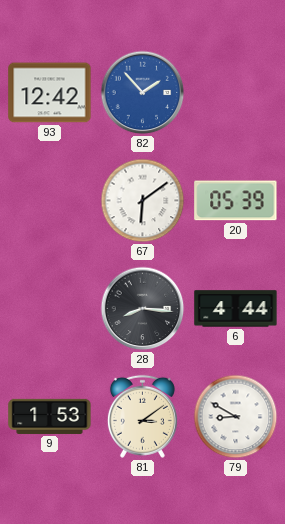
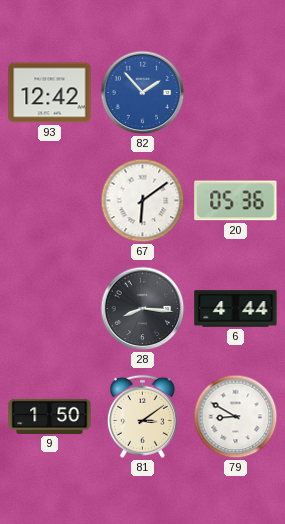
20: 05:39 -> 05:36
9: 1:53 -> 1:50
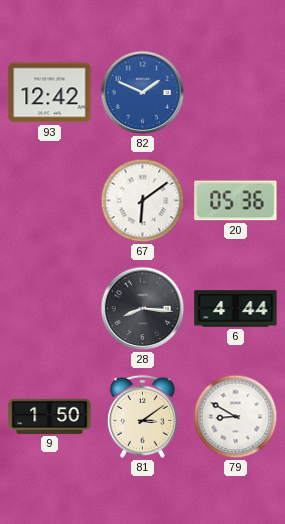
82: 1:53 -> 1:49
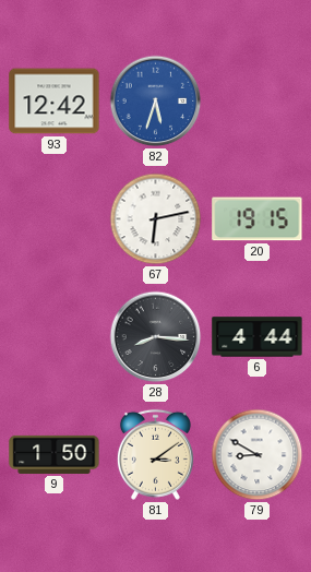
82: 1:49 -> 5:33
67: 6:09 -> 6:13
20: 05:36 -> 19:15
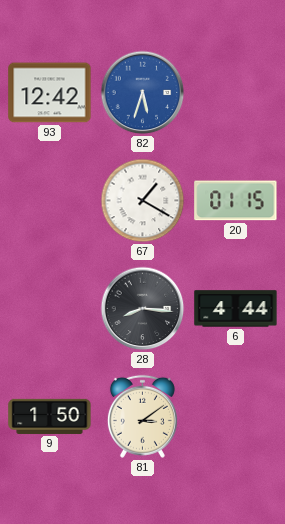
67: 6:13 -> 1:20
20: 19:15 -> 01:15
79: 8:50 -> none
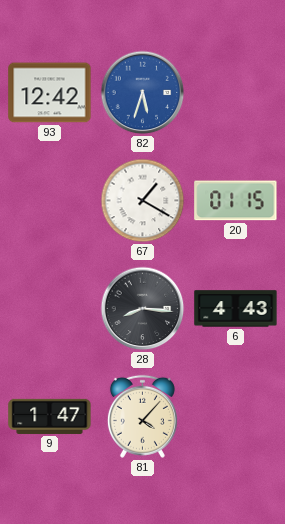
6: 4:44 -> 4:43
9: 1:50 -> 1:47
81: 3:09 -> 4:07
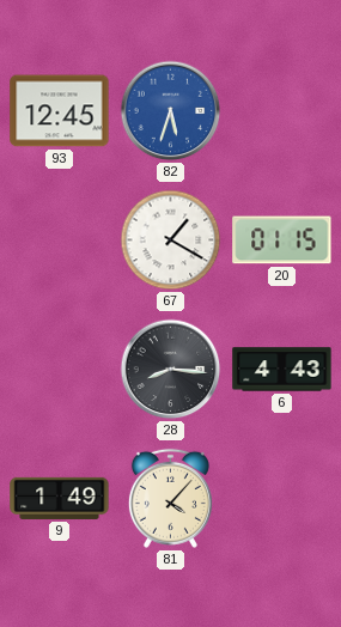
93: 12:42 -> 12:45
9: 1:47 -> 1:49
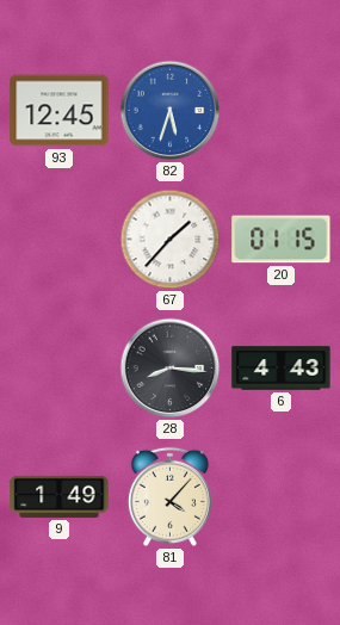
67: 1:20 -> 1:37
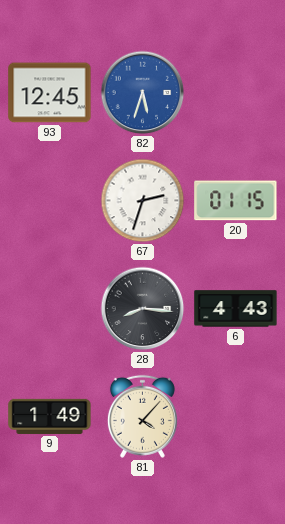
67: 1:37 -> 2:33
